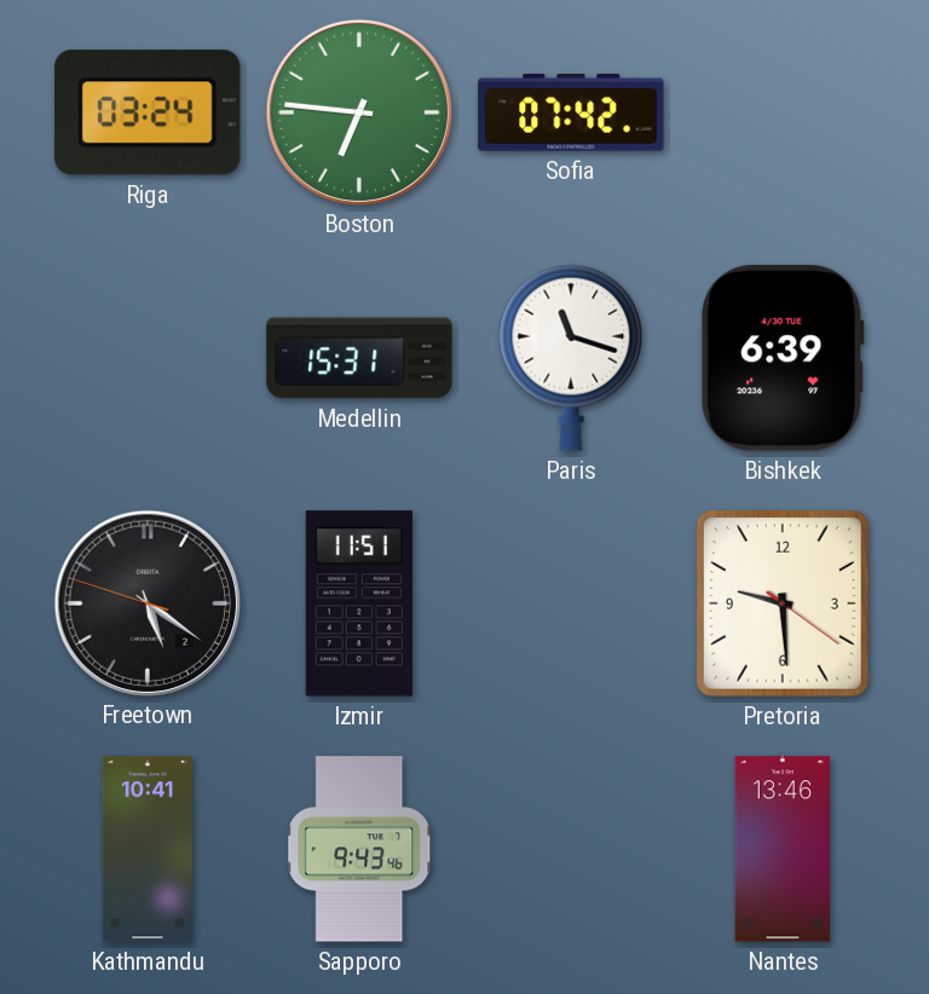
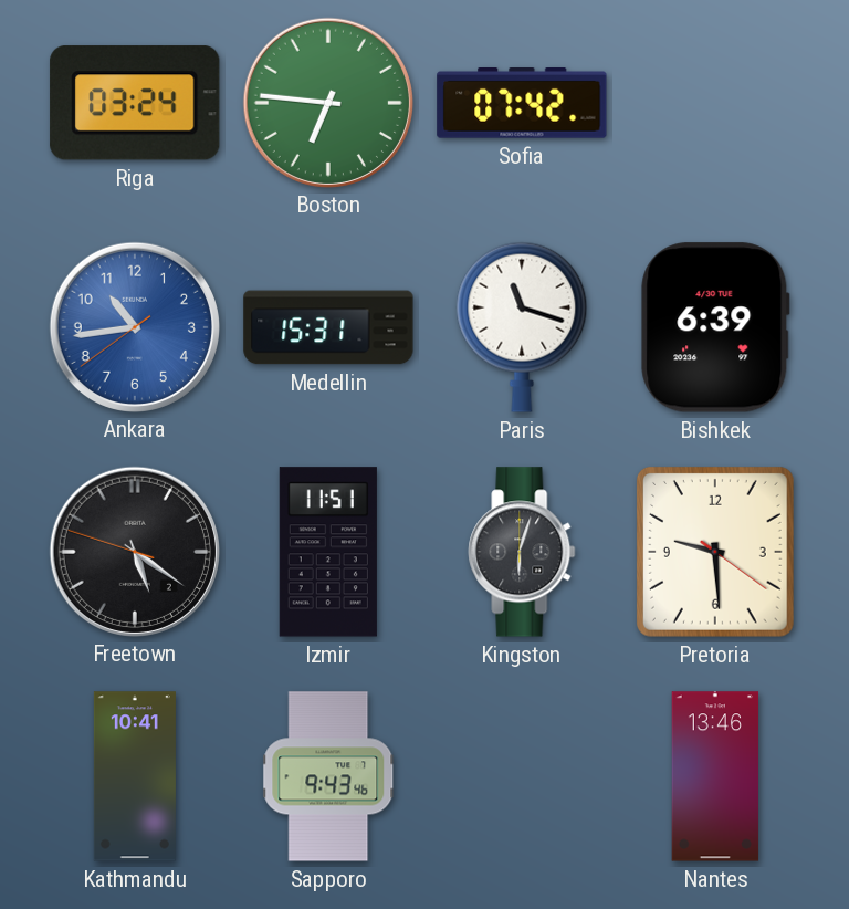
Ankara: none -> 10:43
Kingston: none -> 6:03
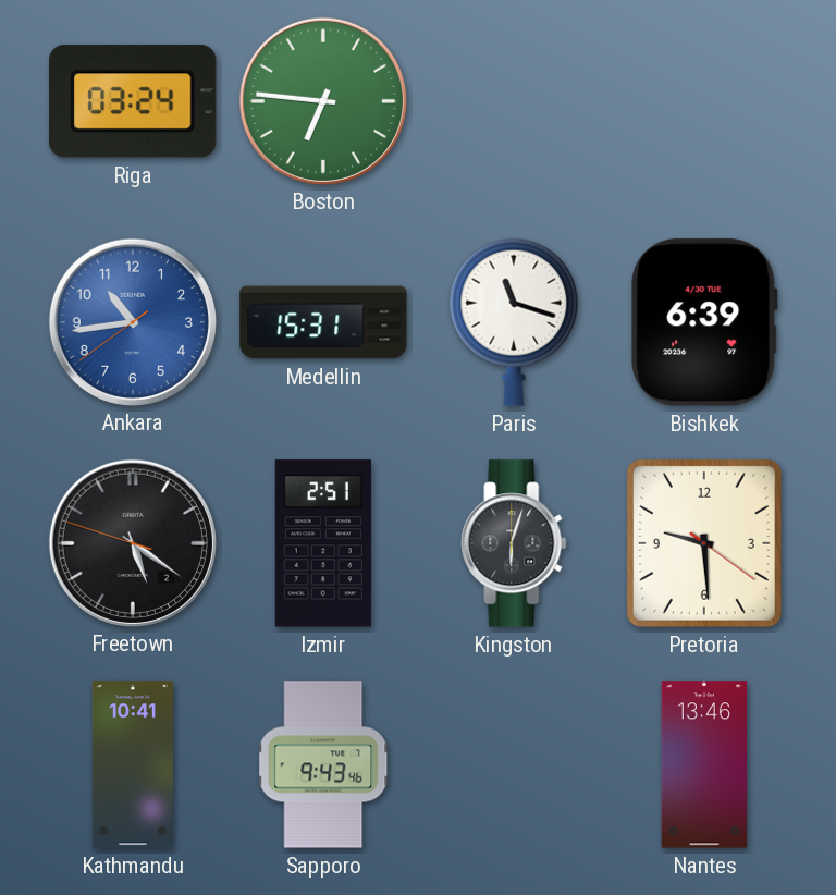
Sofia: 07:42 -> none
Izmir: 11:51 -> 2:51
